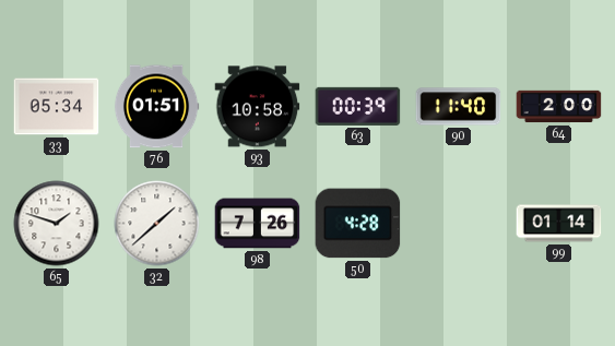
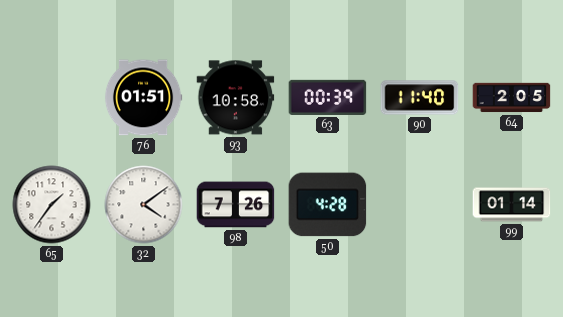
33: 05:34 -> none
64: 2:00 -> 2:05
65: 1:48 -> 1:36
32: 1:38 -> 4:09
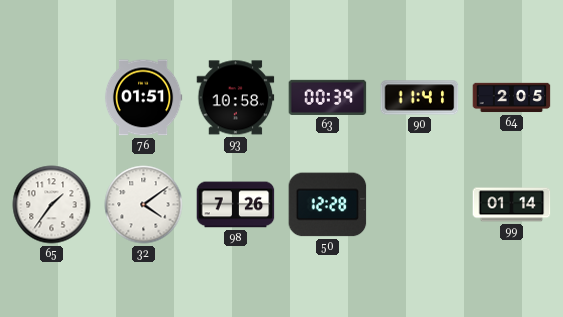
90: 11:40 -> 11:41
50: 4:28 -> 12:28
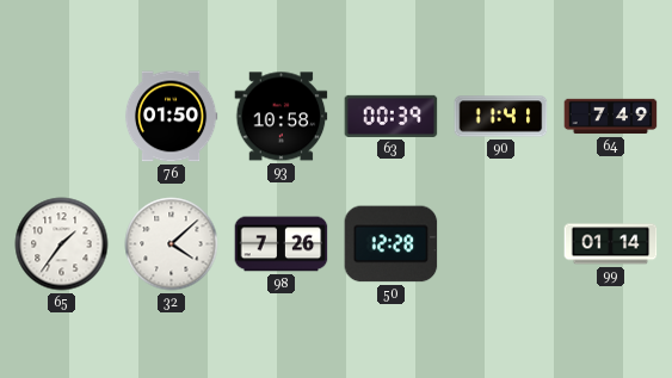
76: 01:51 -> 01:50
64: 2:05 -> 7:49
32: 4:09 -> 4:08
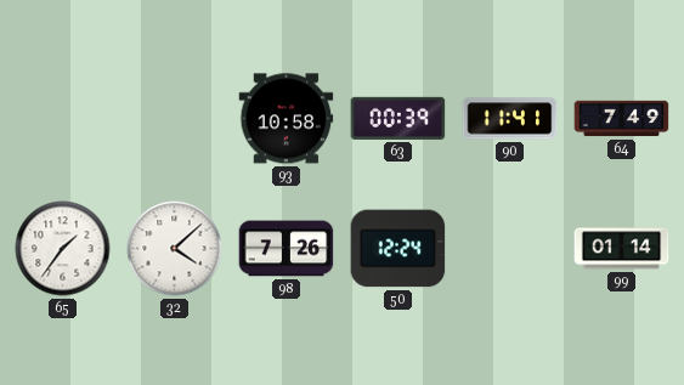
76: 01:50 -> none
50: 12:28 -> 12:24
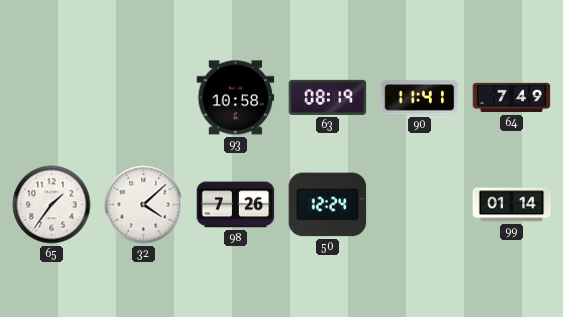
63: 00:39 -> 08:19
